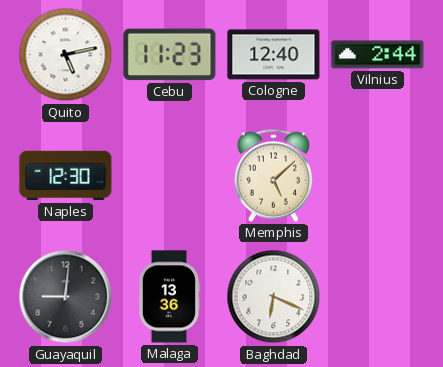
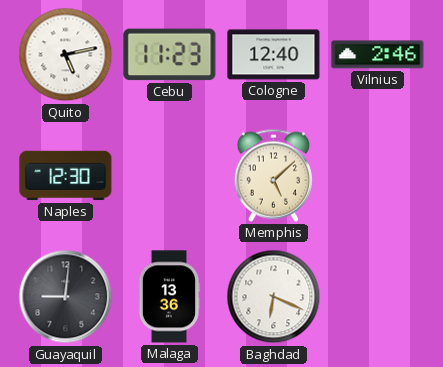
Vilnius: 2:44 -> 2:46
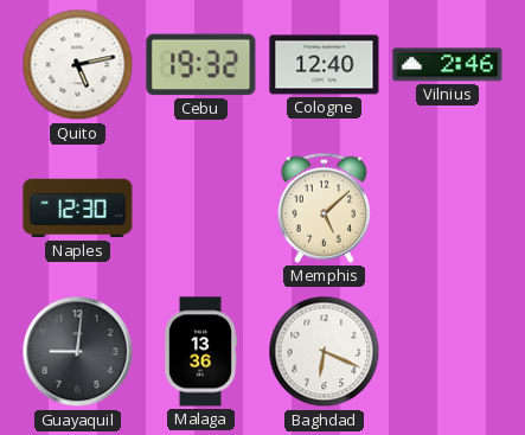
Cebu: 11:23 -> 19:32
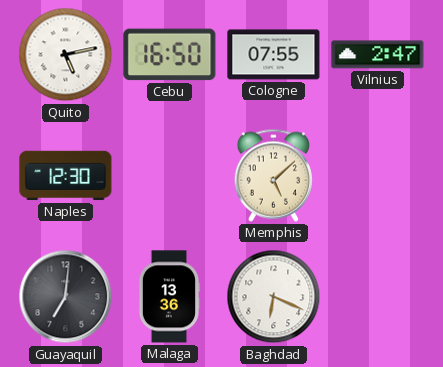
Cebu: 19:32 -> 16:50
Cologne: 12:40 -> 07:55
Vilnius: 2:46 -> 2:47
Guayaquil: 9:01 -> 7:01
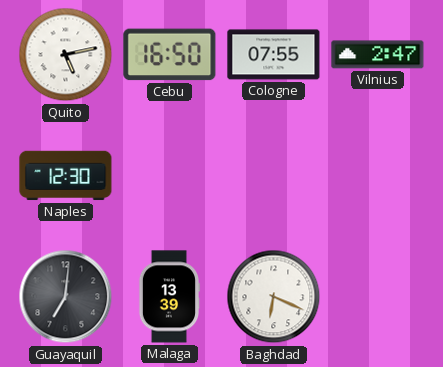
Memphis: 5:08 -> none
Malaga: 13:36 -> 13:39
